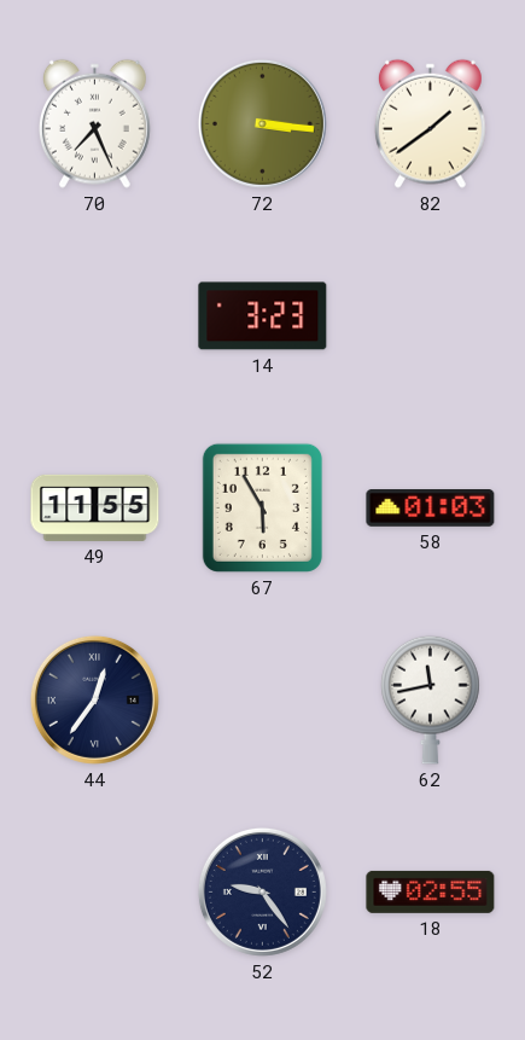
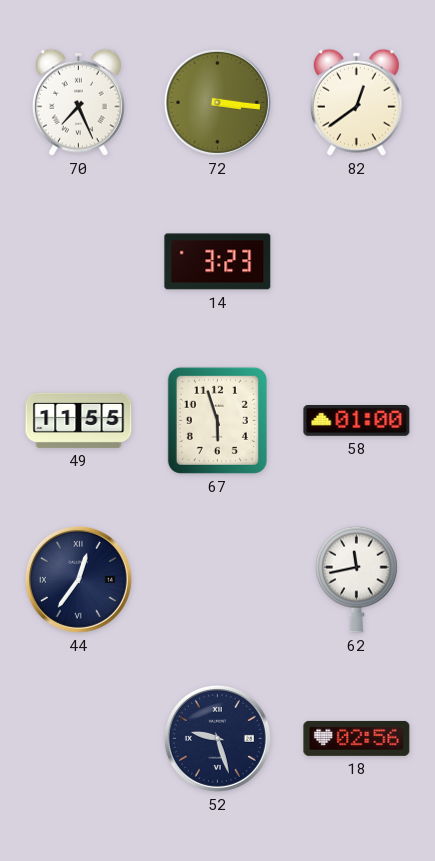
82: 1:39 -> 12:39
67: 5:55 -> 5:57
58: 01:03 -> 01:00
52: 9:24 -> 9:27
18: 02:55 -> 02:56
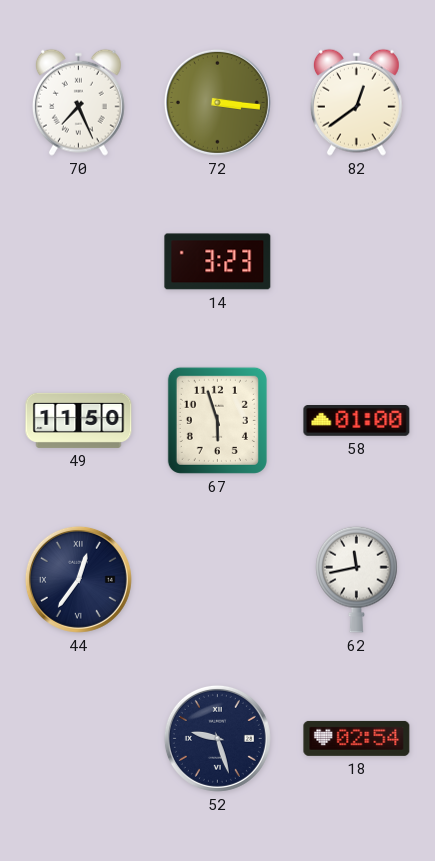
49: 11:55 -> 11:50
18: 02:56 -> 02:54
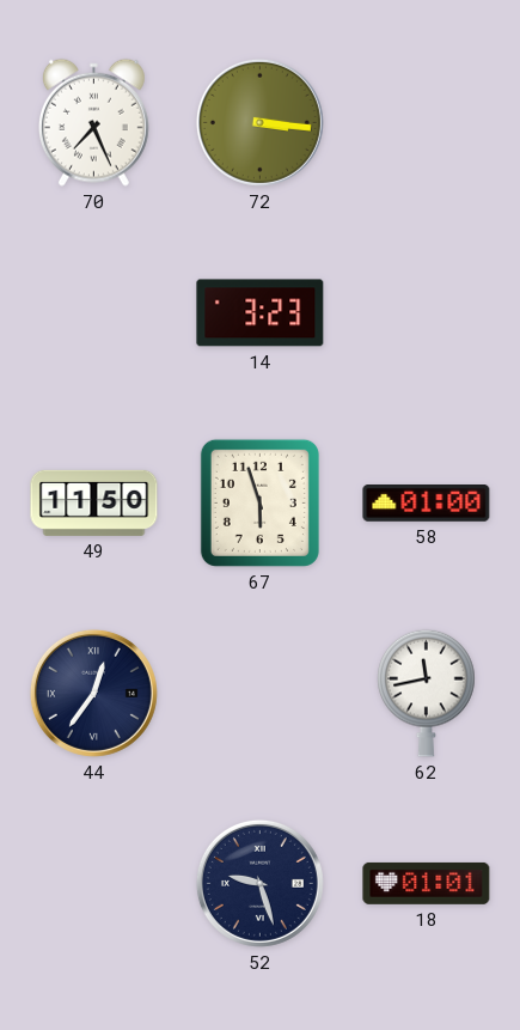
82: 12:39 -> none
18: 02:54 -> 01:01
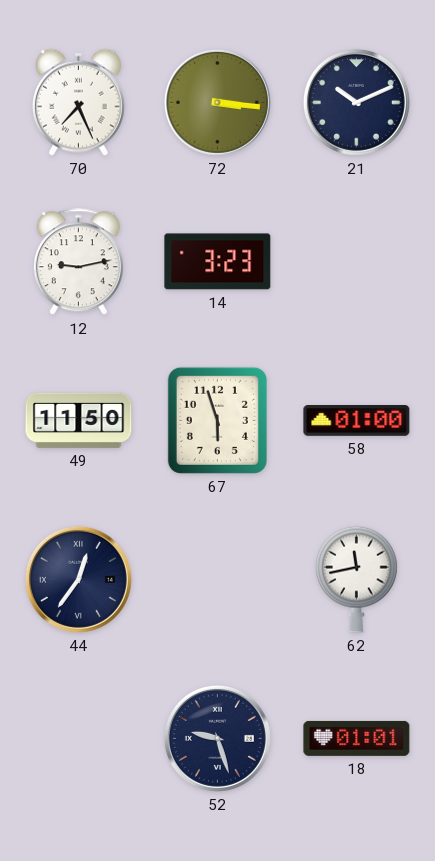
21: none -> 10:11
12: none -> 9:13
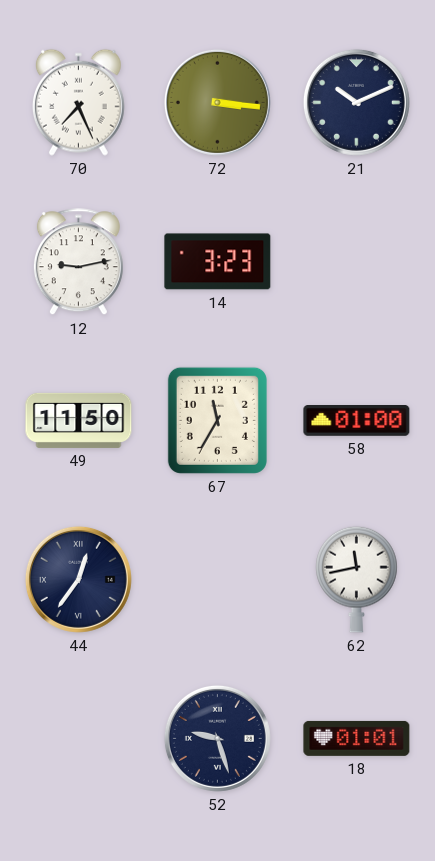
67: 5:57 -> 11:35
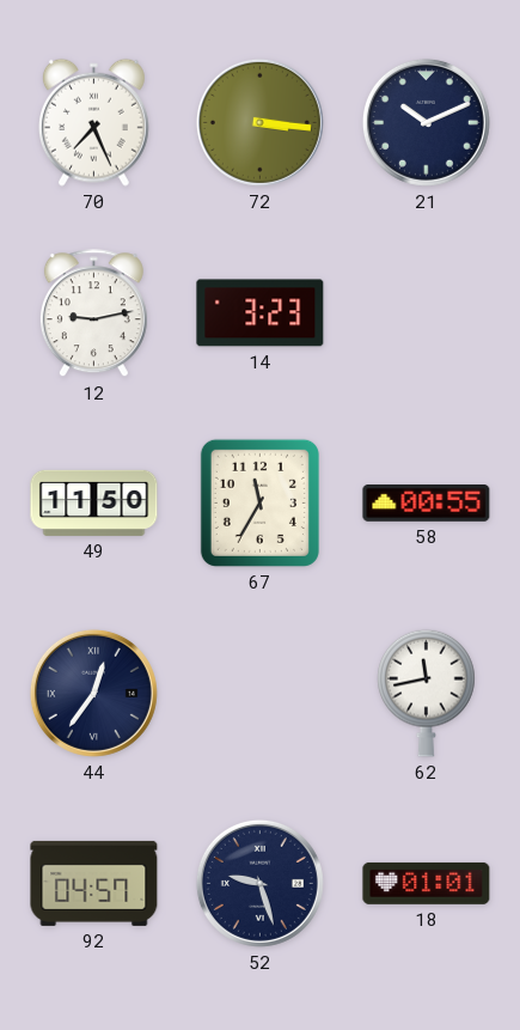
58: 01:00 -> 00:55
92: none -> 04:57
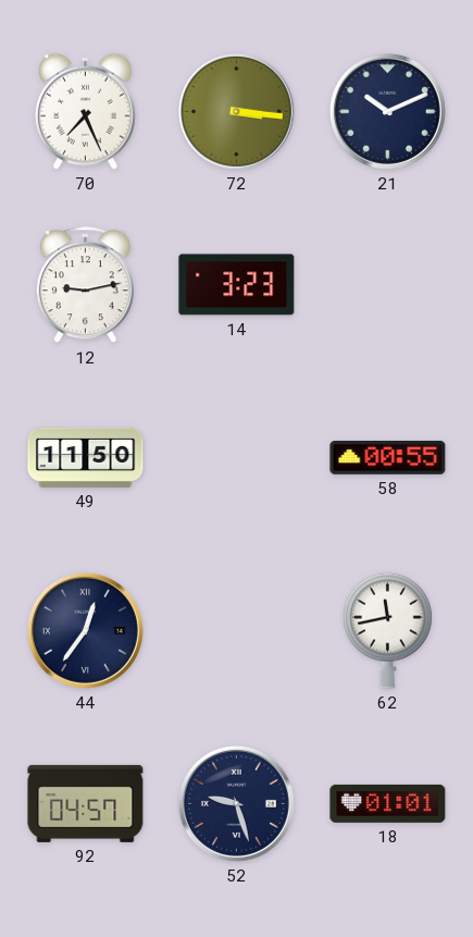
67: 11:35 -> none
